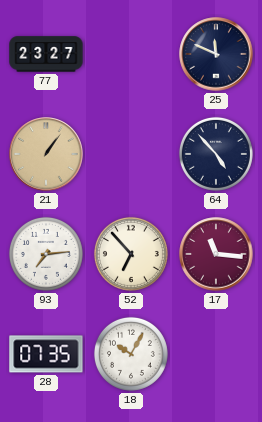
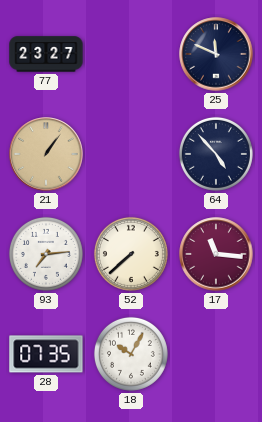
52: 6:53 -> 7:38
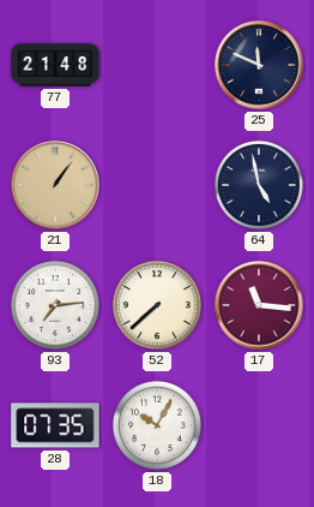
77: 23:27 -> 21:48
64: 4:53 -> 4:58
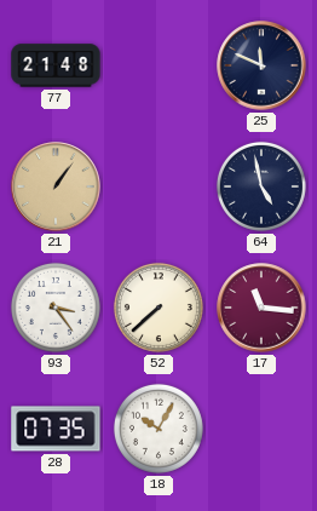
93: 7:14 -> 3:24
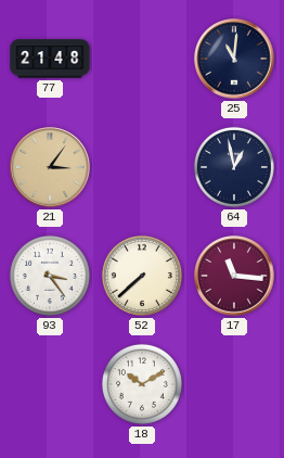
25: 11:49 -> 11:01
21: 1:06 -> 3:06
64: 4:58 -> 12:58
28: 07:35 -> none
18: 10:05 -> 10:10
